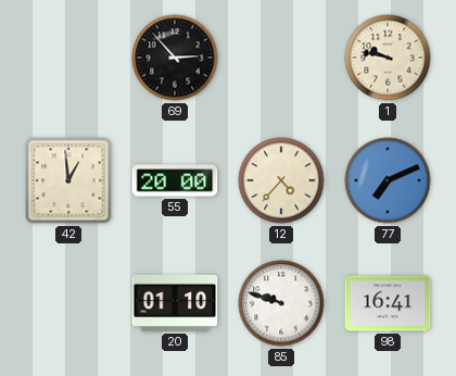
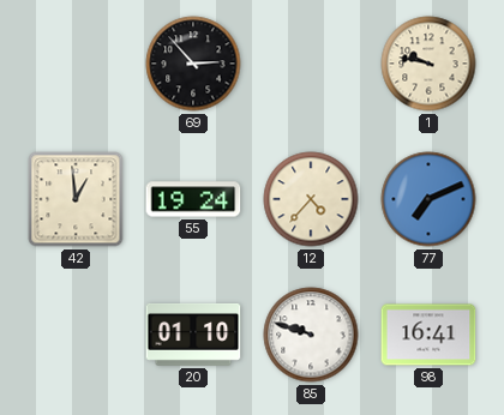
55: 20:00 -> 19:24
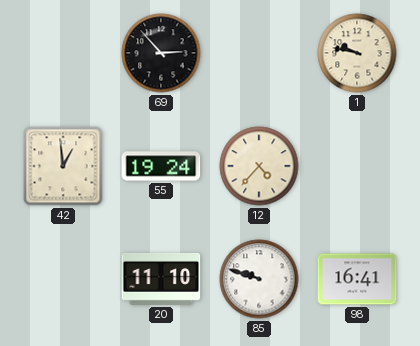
77: 7:11 -> none
20: 01:10 -> 11:10
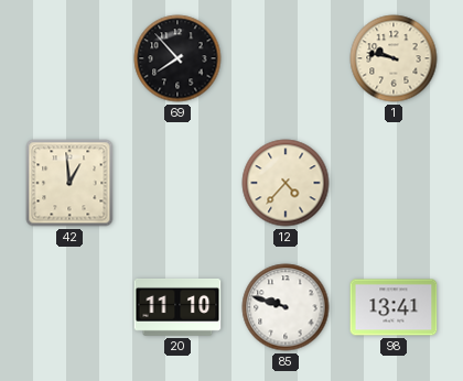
69: 2:53 -> 7:53
55: 19:24 -> none
98: 16:41 -> 13:41
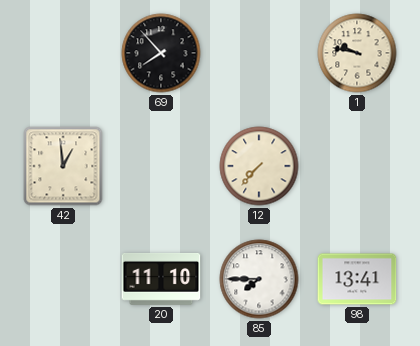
12: 4:37 -> 7:37
85: 9:48 -> 7:45
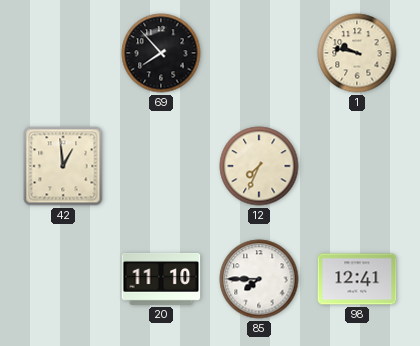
12: 7:37 -> 7:34
98: 13:41 -> 12:41
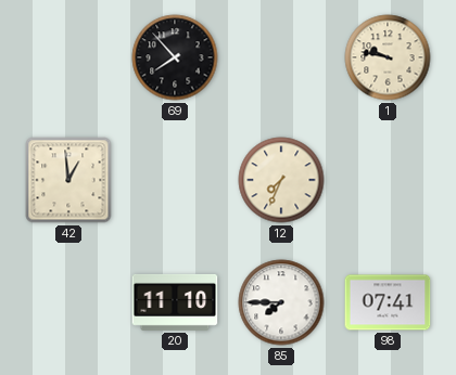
98: 12:41 -> 07:41
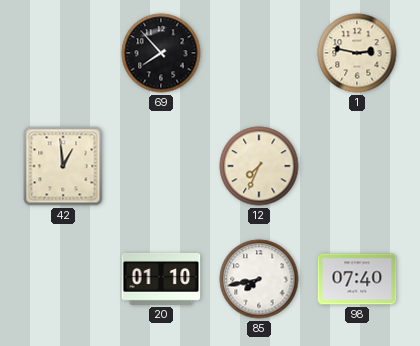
1: 9:47 -> 2:47
20: 11:10 -> 01:10
85: 7:45 -> 7:43
98: 07:41 -> 07:40
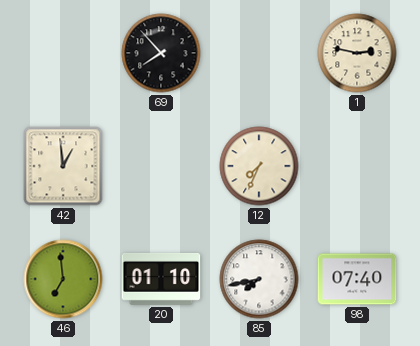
46: none -> 6:59
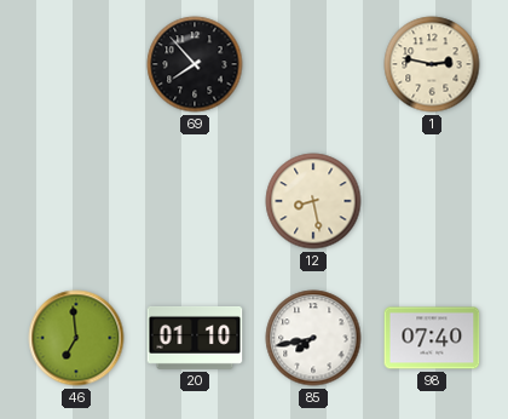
42: 12:59 -> none
12: 7:34 -> 8:28
